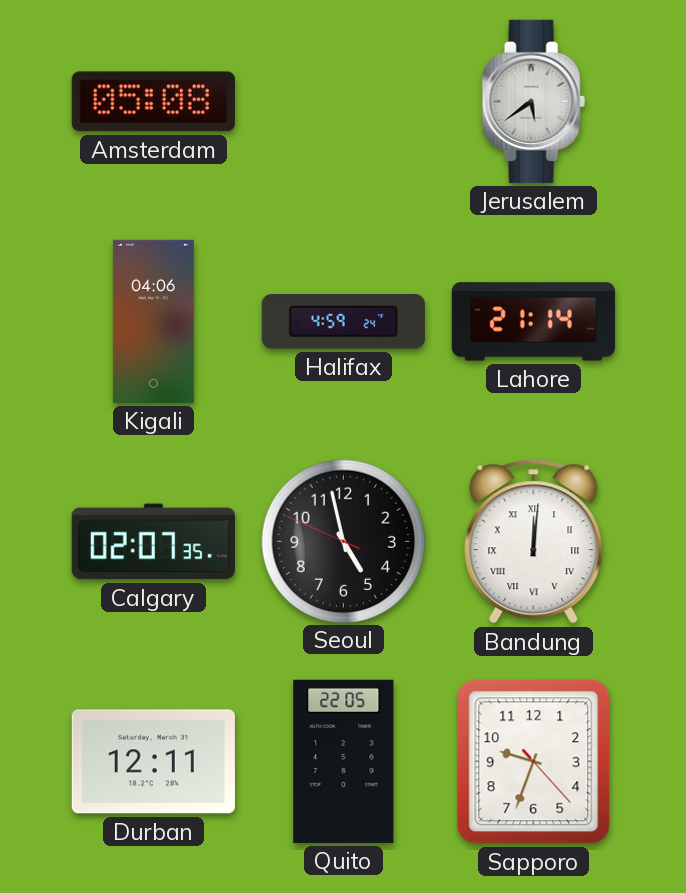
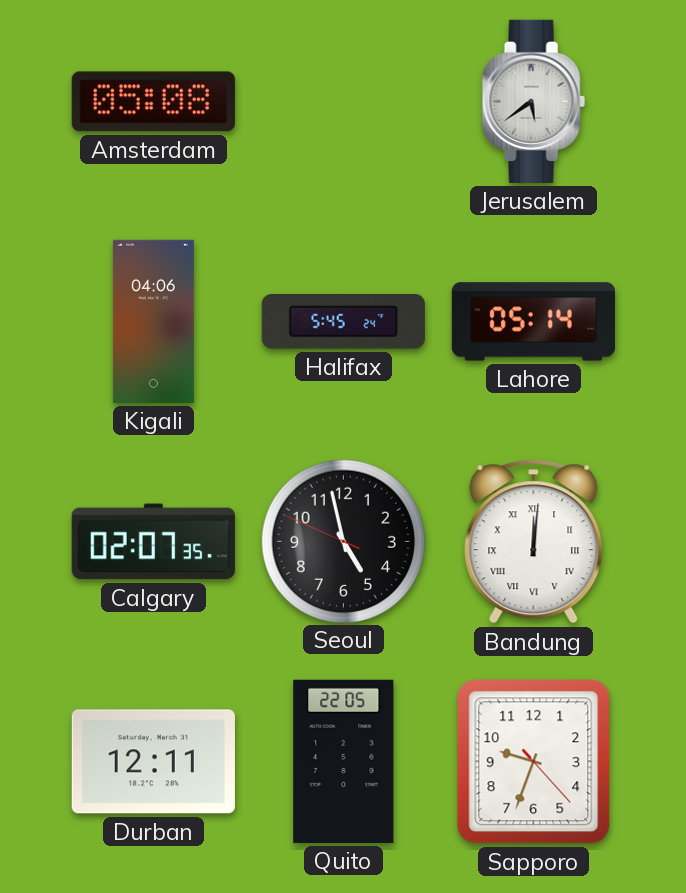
Halifax: 4:59 -> 5:45
Lahore: 21:14 -> 05:14
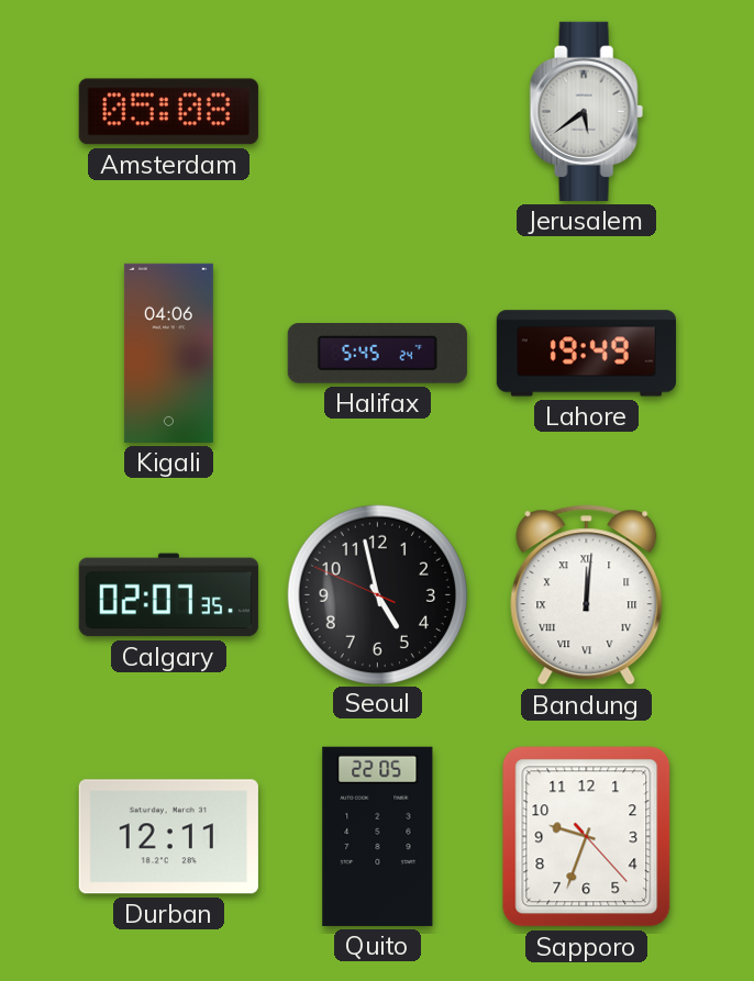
Lahore: 05:14 -> 19:49
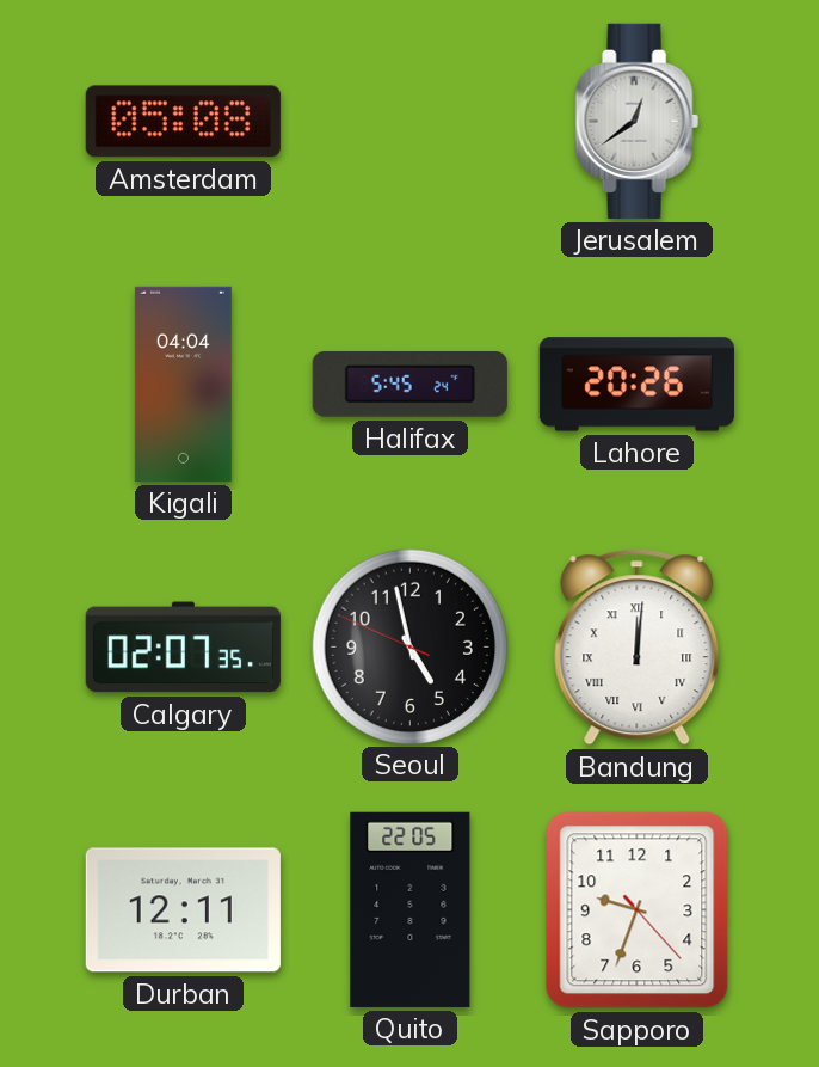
Jerusalem: 5:39 -> 12:39
Kigali: 04:06 -> 04:04
Lahore: 19:49 -> 20:26
